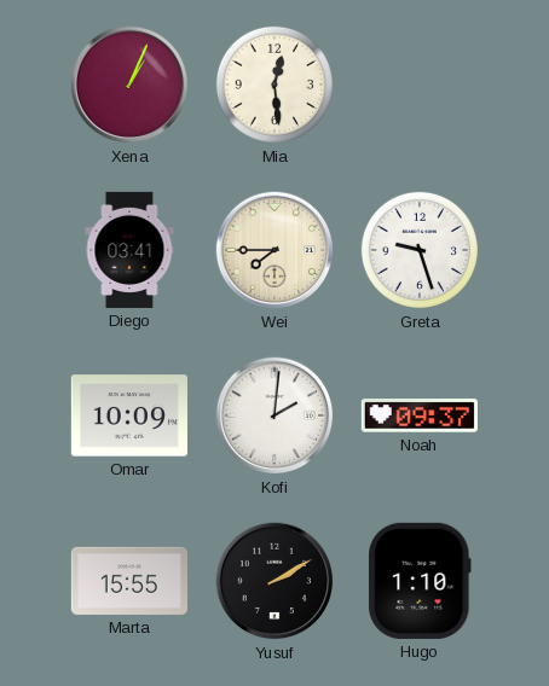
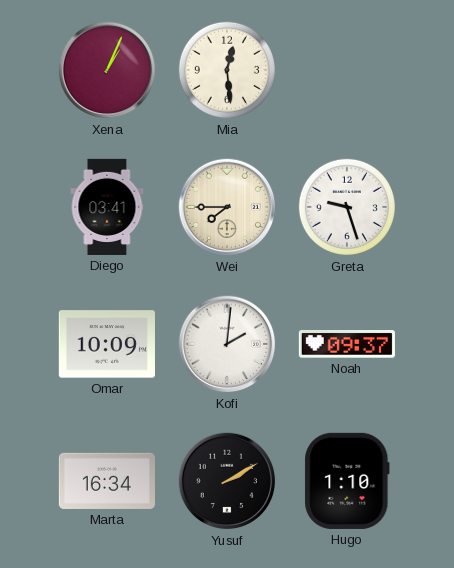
Marta: 15:55 -> 16:34
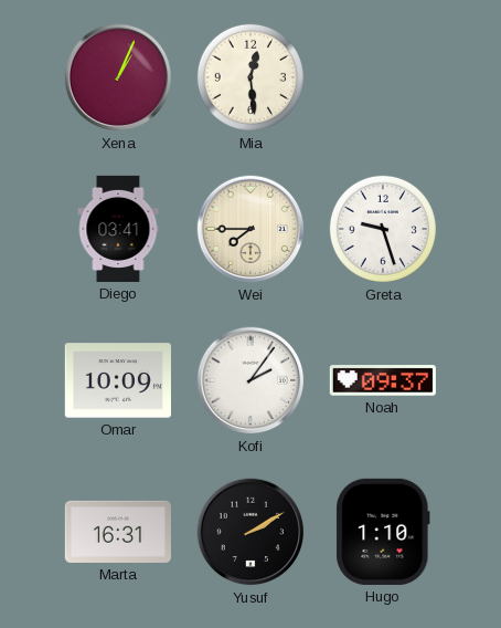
Kofi: 2:01 -> 2:06
Marta: 16:34 -> 16:31
